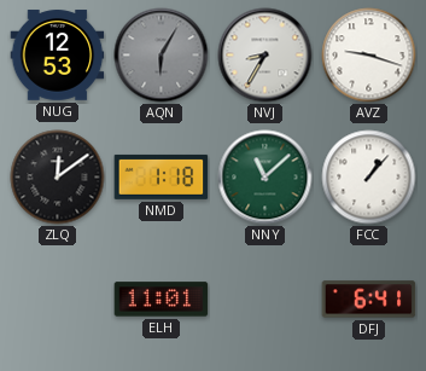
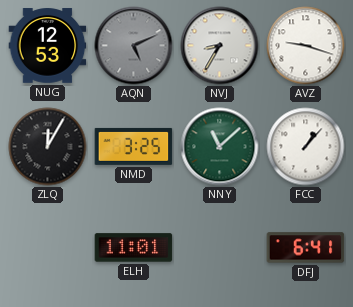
AQN: 6:05 -> 5:11
ZLQ: 12:09 -> 12:05
NMD: 1:18 -> 3:25
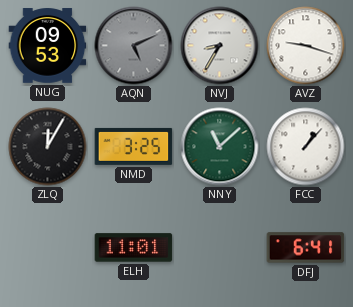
NUG: 12:53 -> 09:53
